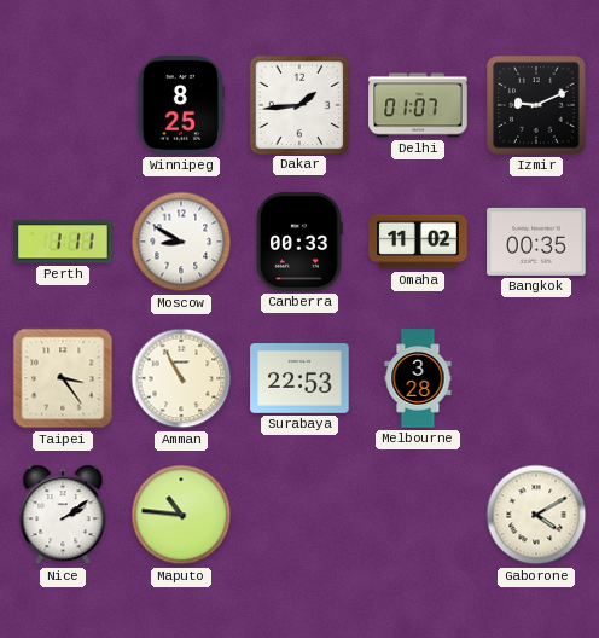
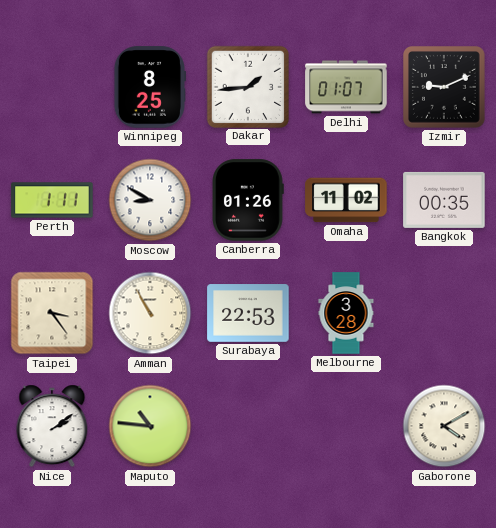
Canberra: 00:33 -> 01:26
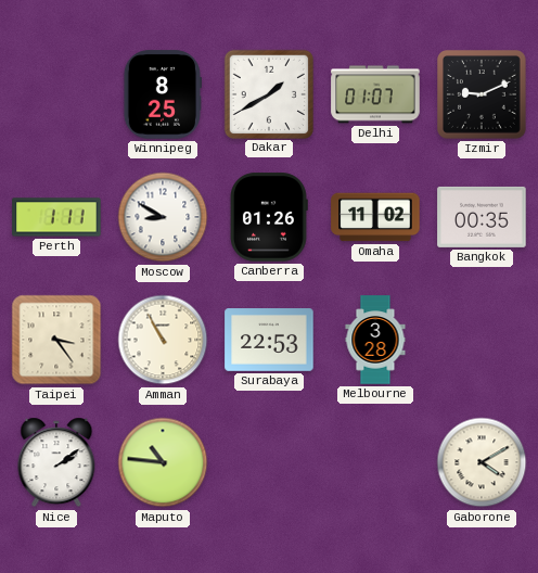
Dakar: 1:44 -> 1:40
